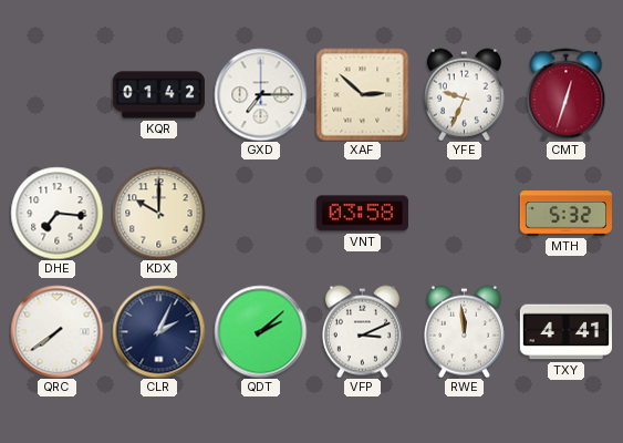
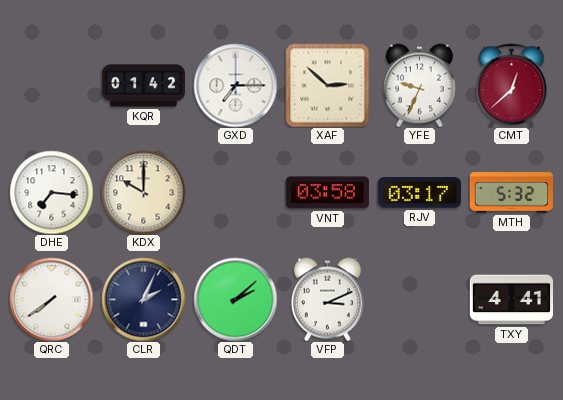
CMT: 12:33 -> 12:38
RJV: none -> 03:17
RWE: 11:59 -> none
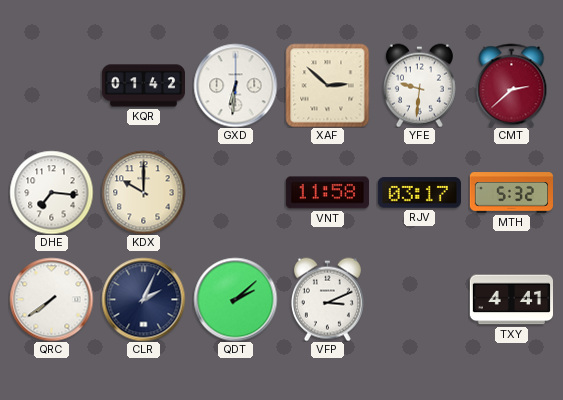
GXD: 7:15 -> 6:31
YFE: 9:34 -> 9:31
CMT: 12:38 -> 2:38
VNT: 03:58 -> 11:58
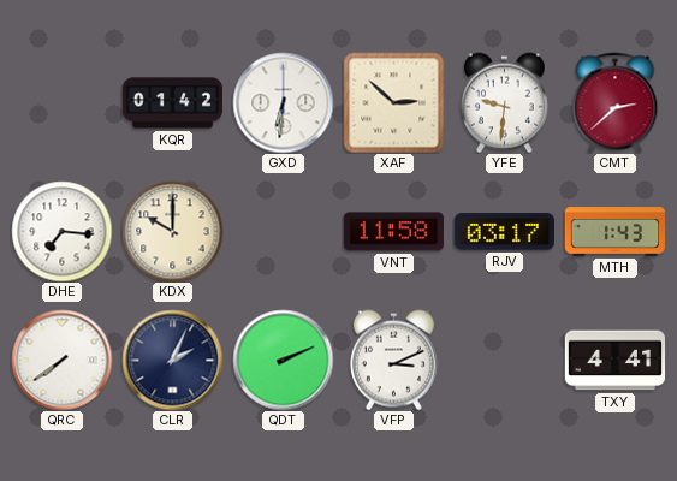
MTH: 5:32 -> 1:43
QDT: 2:08 -> 2:11
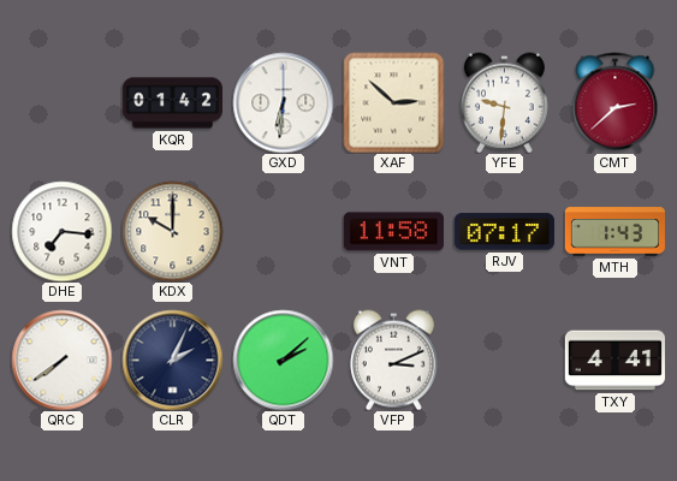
RJV: 03:17 -> 07:17
QDT: 2:11 -> 2:08
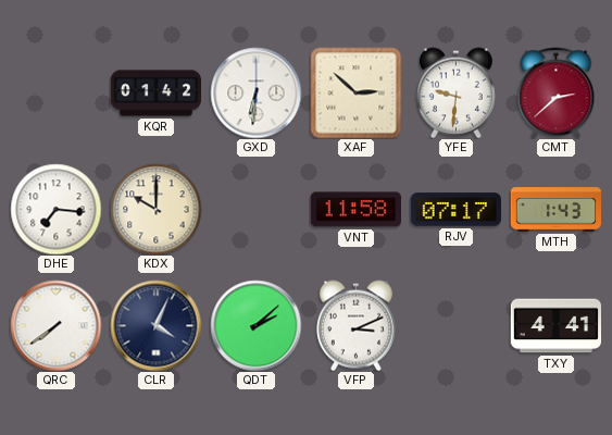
CLR: 2:04 -> 4:04
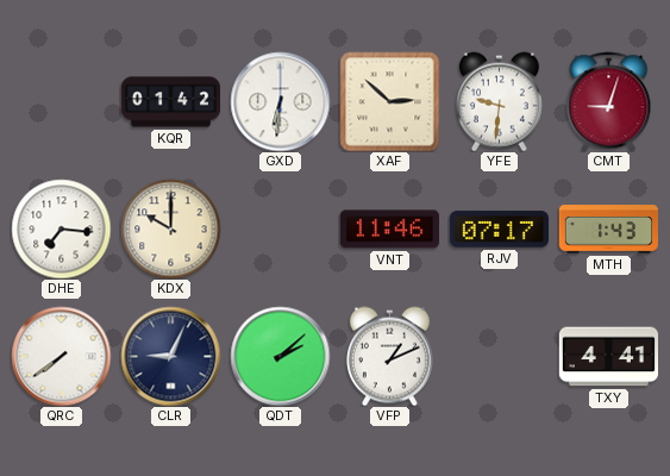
CMT: 2:38 -> 9:03
VNT: 11:58 -> 11:46
CLR: 4:04 -> 9:04
VFP: 3:11 -> 1:11
